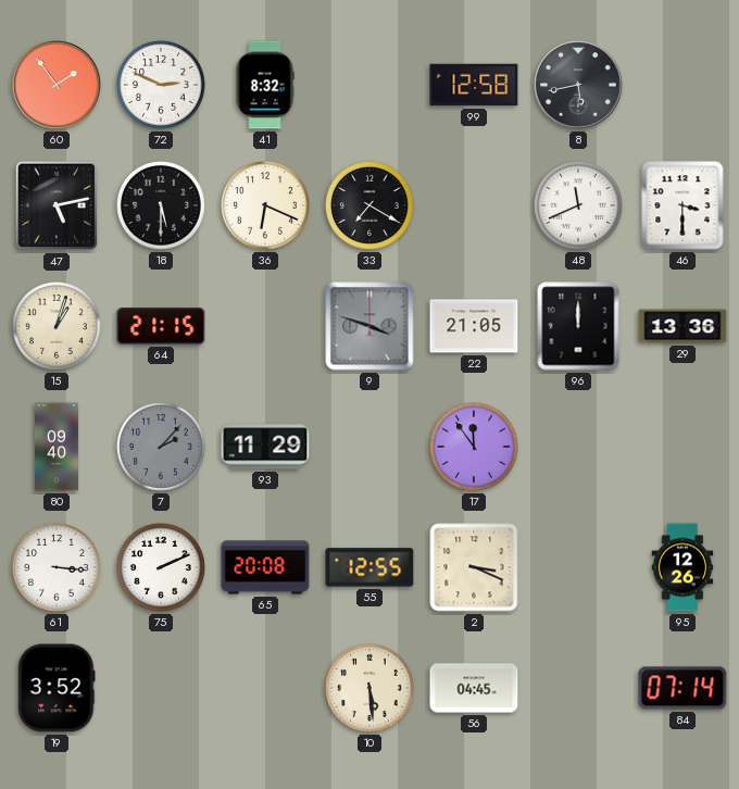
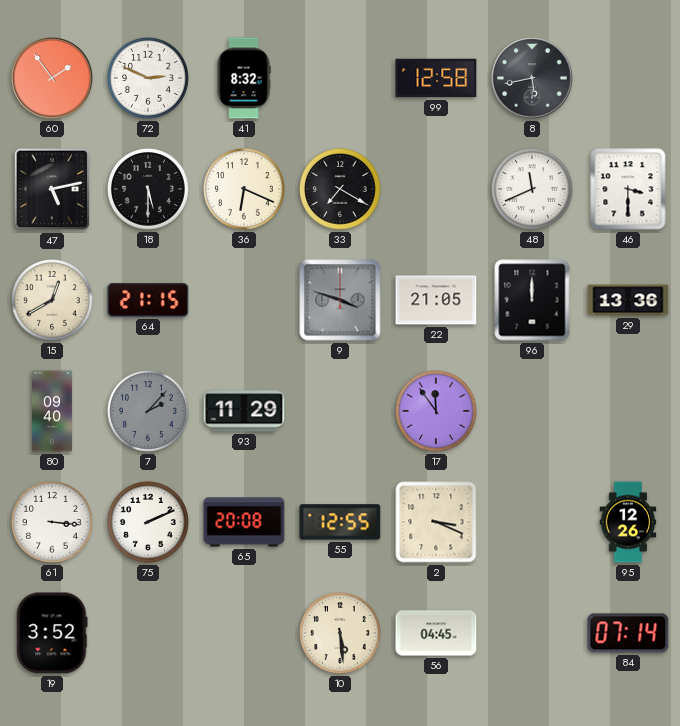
15: 1:03 -> 12:40
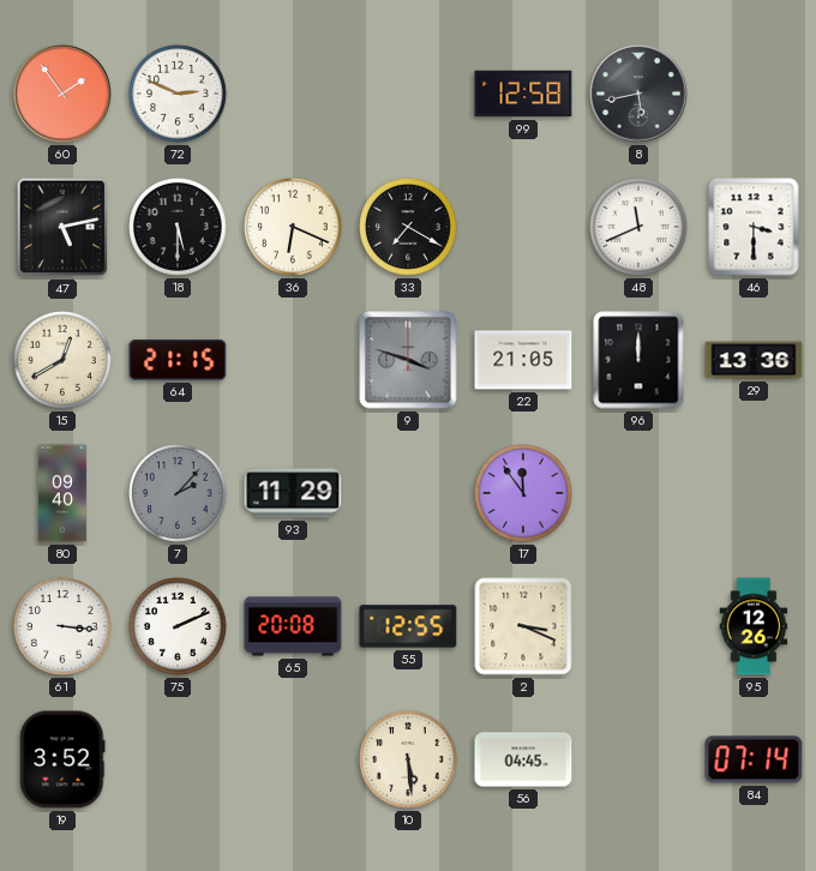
41: 8:32 -> none
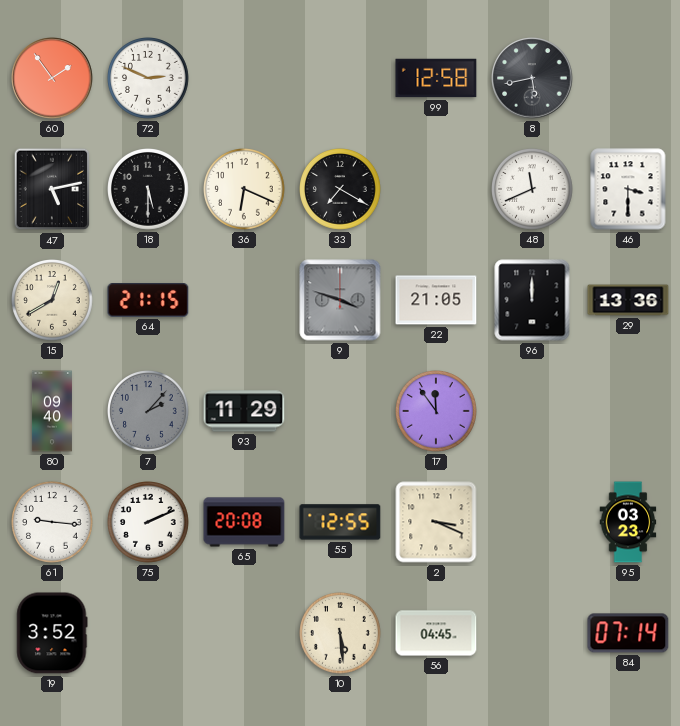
61: 3:16 -> 9:16
95: 12:26 -> 03:23
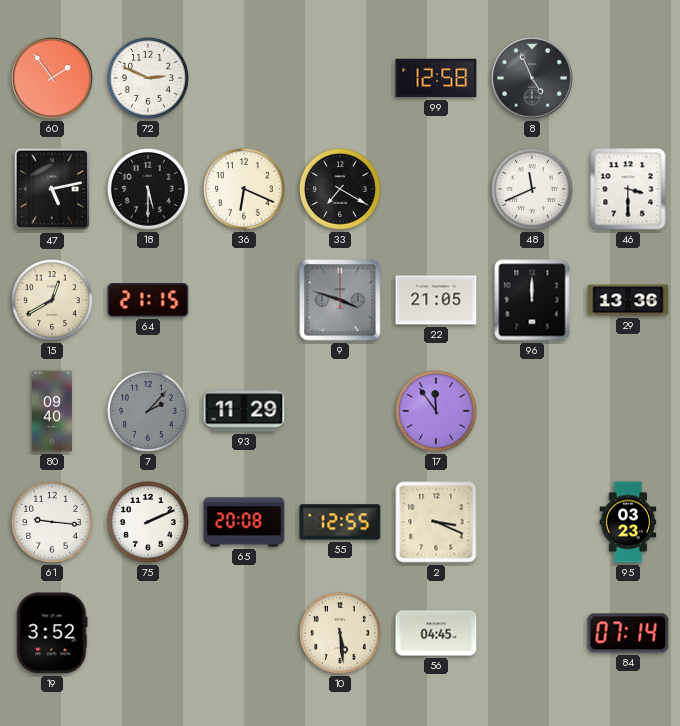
8: 5:43 -> 4:56
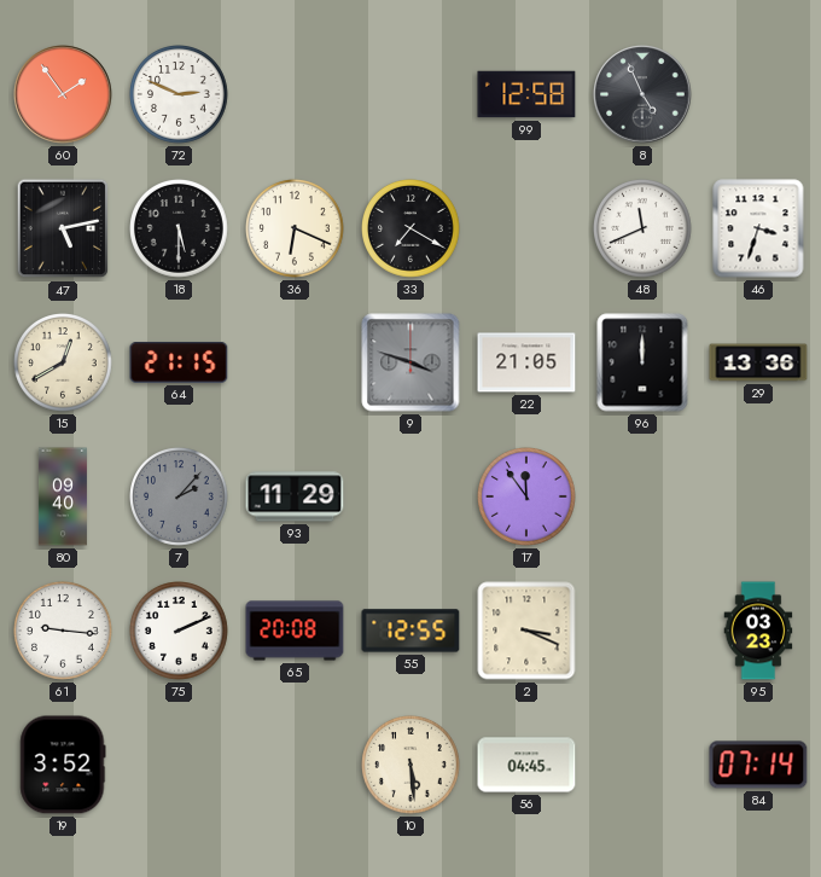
46: 3:30 -> 3:33
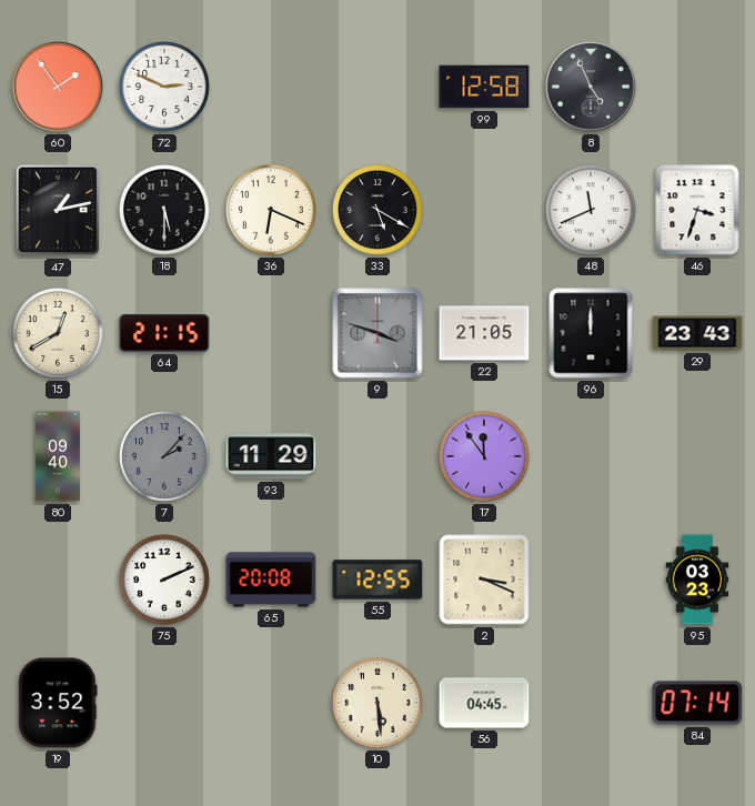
47: 5:13 -> 1:13
33: 7:20 -> 5:20
29: 13:36 -> 23:43
61: 9:16 -> none
